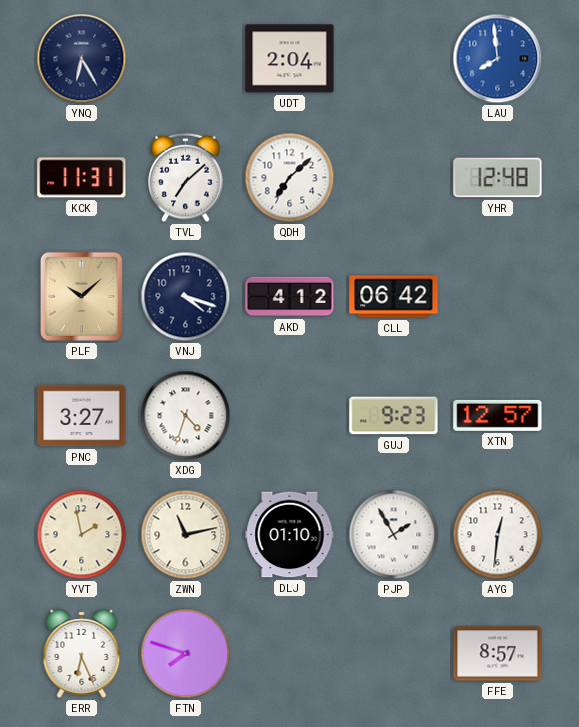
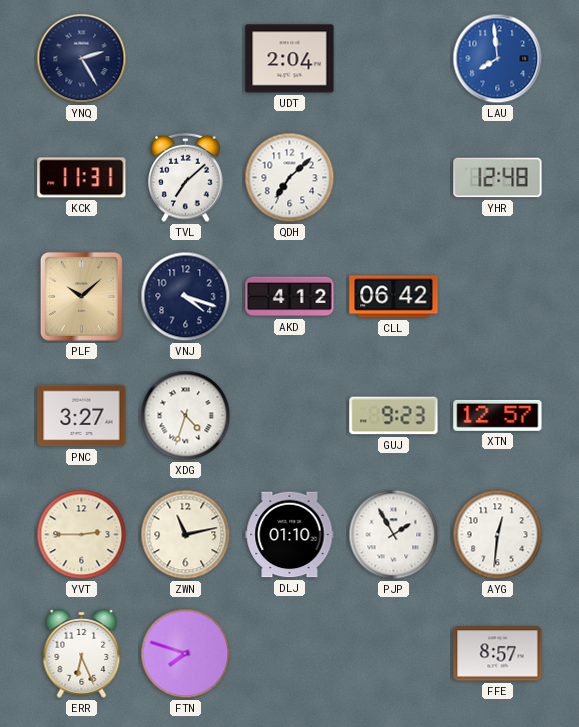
YNQ: 6:25 -> 2:25
YVT: 1:58 -> 2:45
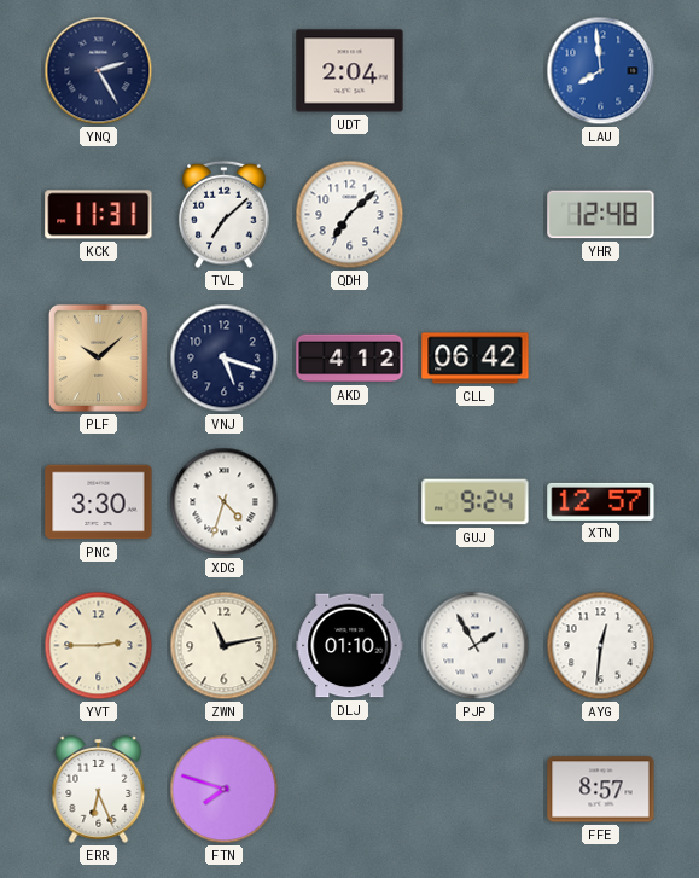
VNJ: 4:18 -> 5:18
PNC: 3:27 -> 3:30
GUJ: 9:23 -> 9:24
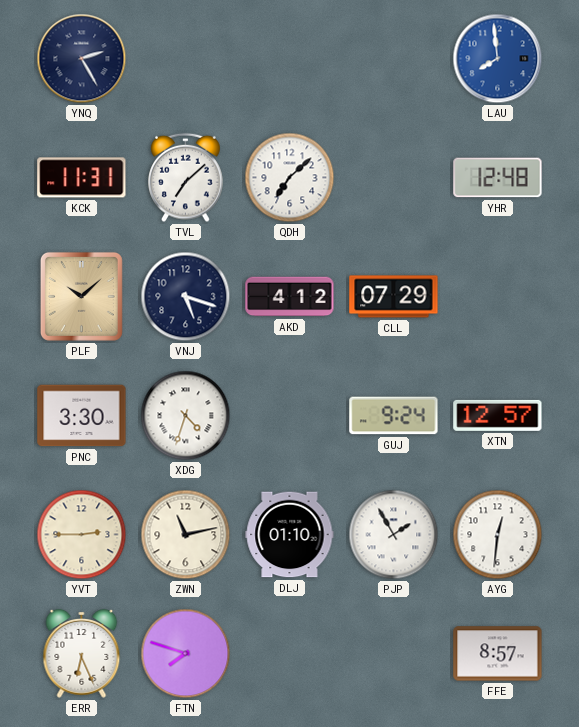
UDT: 2:04 -> none
CLL: 06:42 -> 07:29
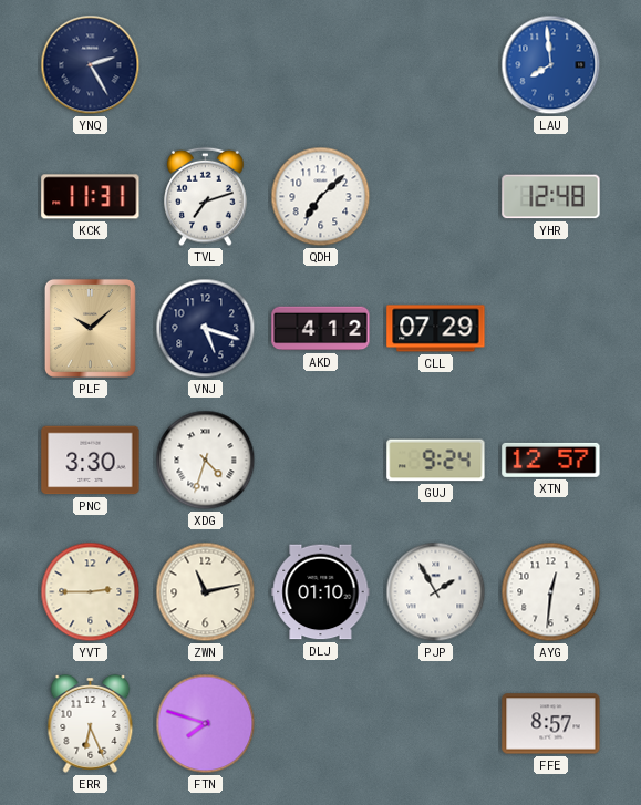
TVL: 7:08 -> 7:12
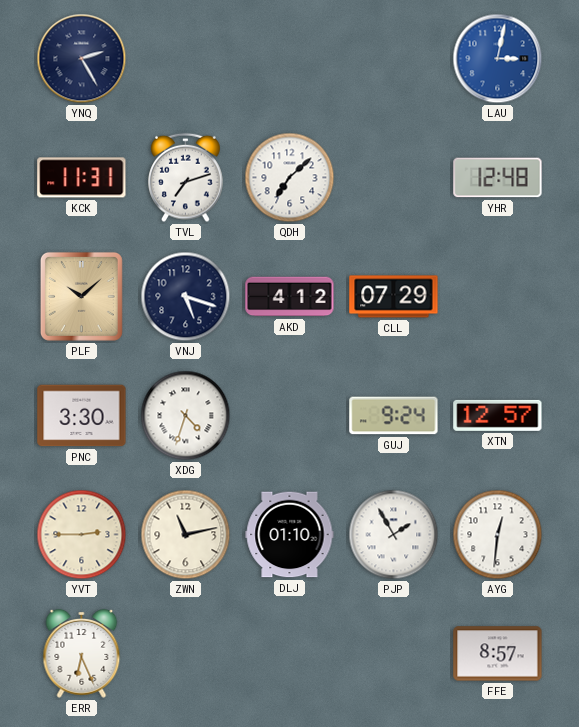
LAU: 7:59 -> 3:02
FTN: 7:48 -> none
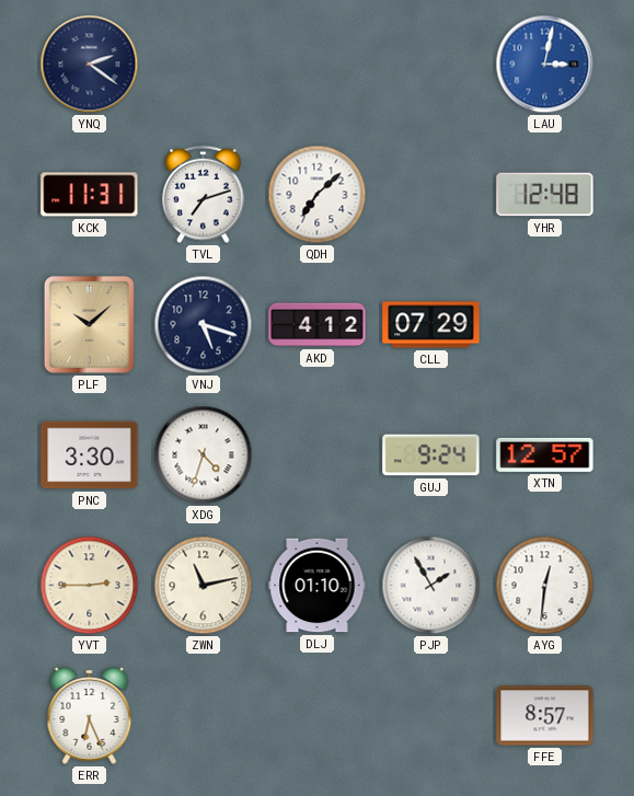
YNQ: 2:25 -> 2:21
